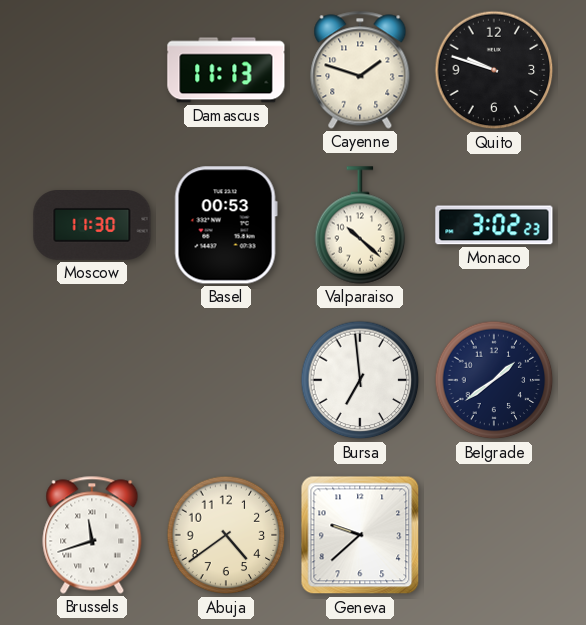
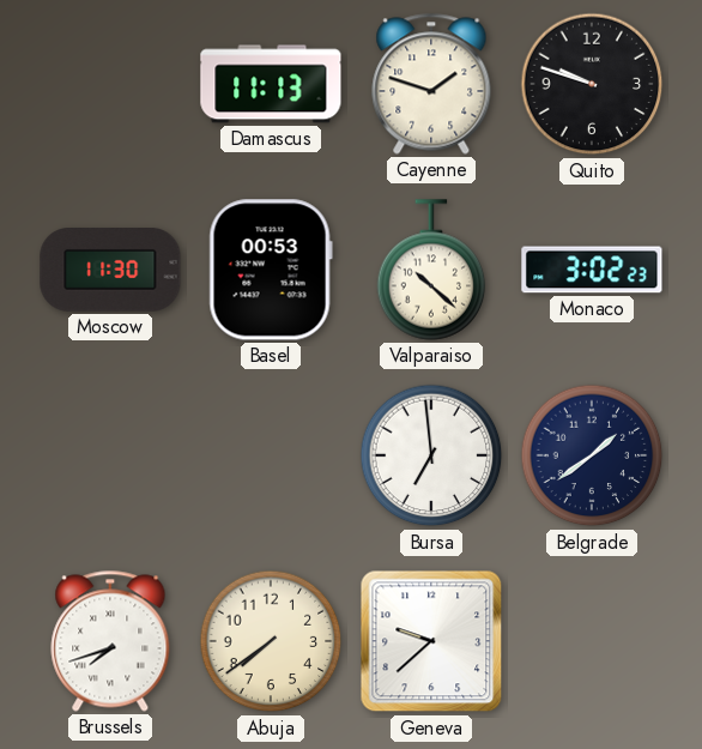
Brussels: 11:42 -> 7:42
Abuja: 4:39 -> 7:39
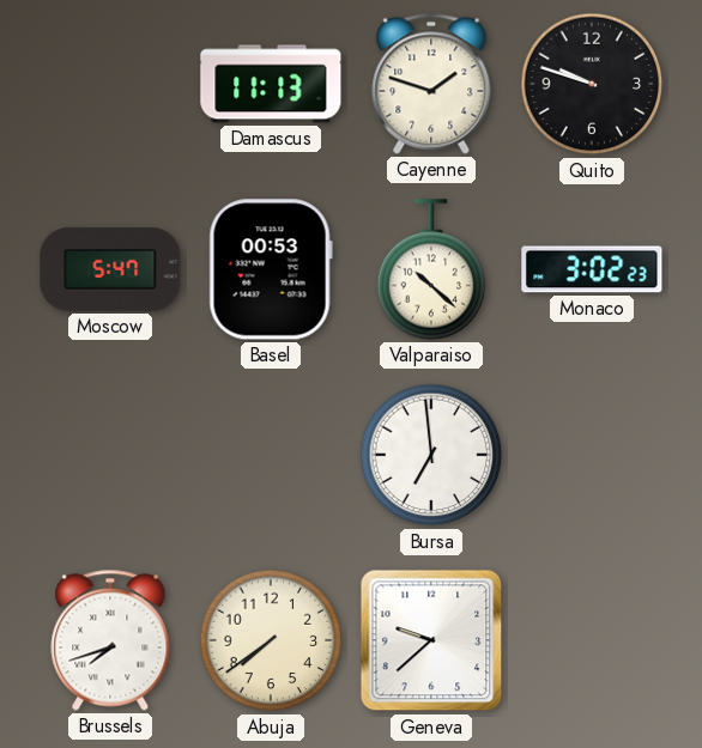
Moscow: 11:30 -> 5:47
Belgrade: 1:39 -> none
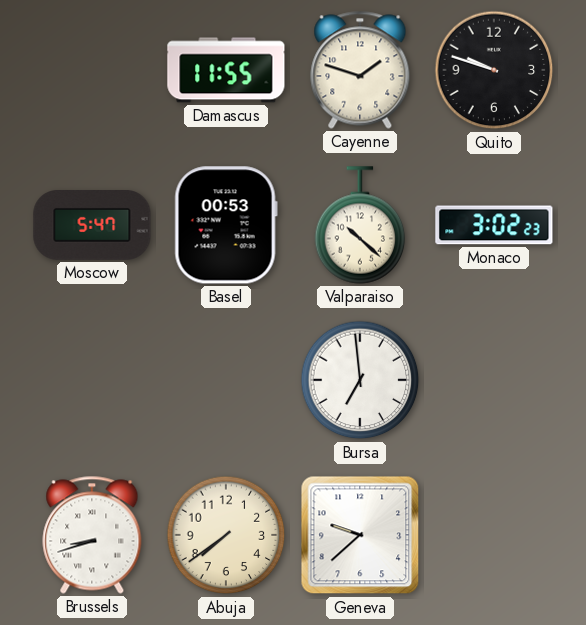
Damascus: 11:13 -> 11:55
Brussels: 7:42 -> 8:42
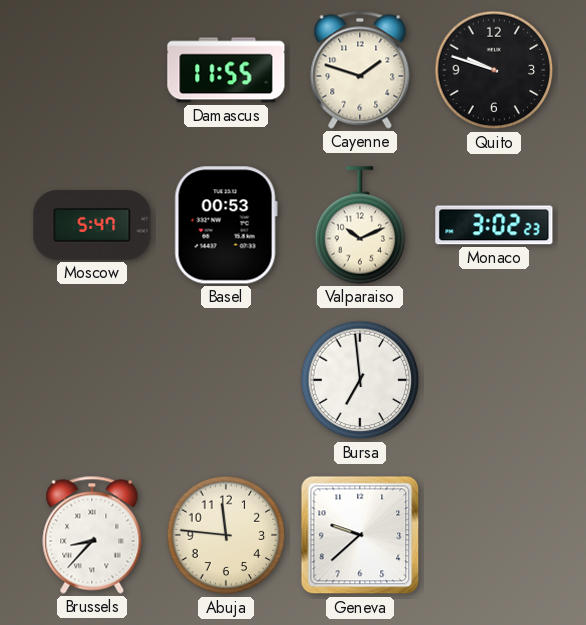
Valparaiso: 10:22 -> 10:11
Brussels: 8:42 -> 8:37
Abuja: 7:39 -> 11:46
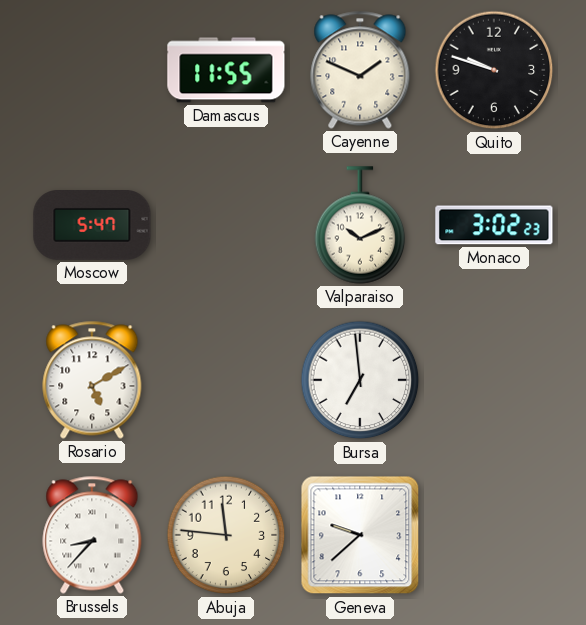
Cayenne: 1:48 -> 1:49
Basel: 00:53 -> none
Rosario: none -> 5:10
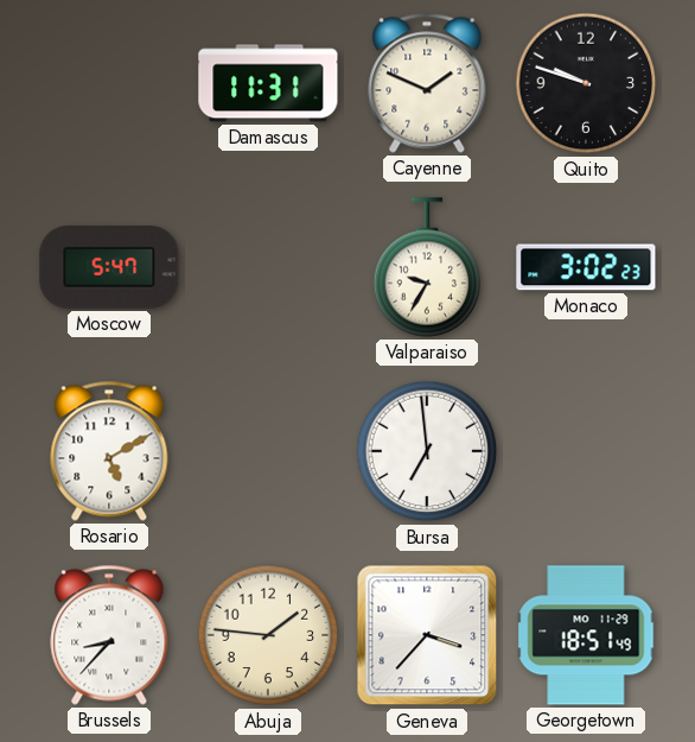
Damascus: 11:55 -> 11:31
Valparaiso: 10:11 -> 9:35
Abuja: 11:46 -> 1:46
Geneva: 9:38 -> 3:37
Georgetown: none -> 18:51
